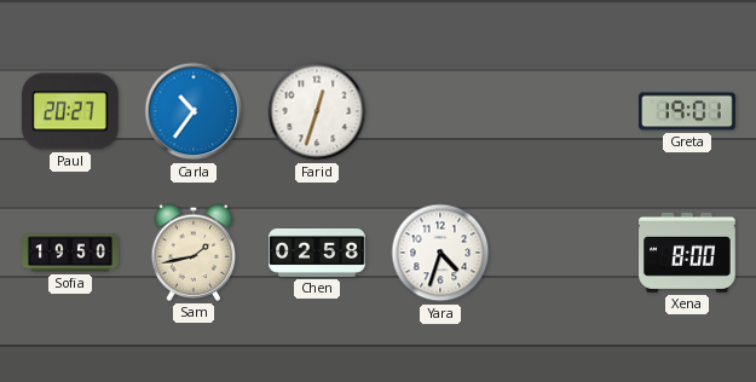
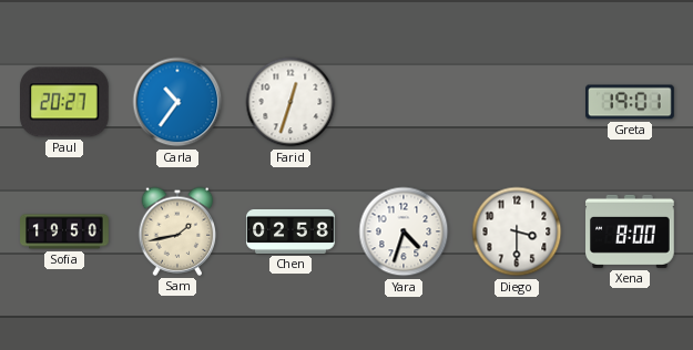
Diego: none -> 3:30
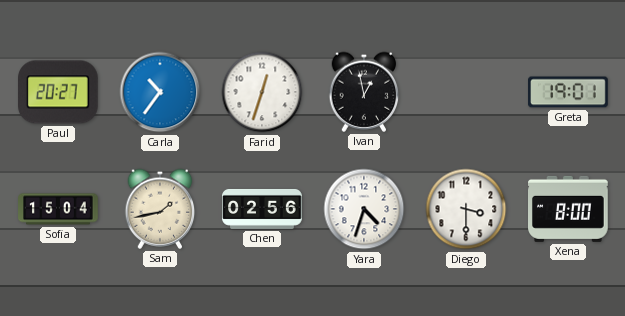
Ivan: none -> 12:58
Sofia: 19:50 -> 15:04
Chen: 02:58 -> 02:56
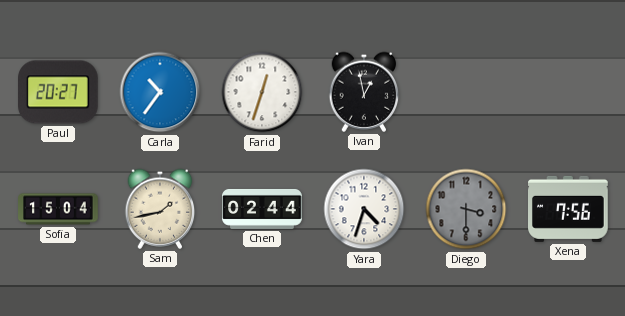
Greta: 19:01 -> none
Chen: 02:56 -> 02:44
Diego dial: white -> grey
Xena: 8:00 -> 7:56
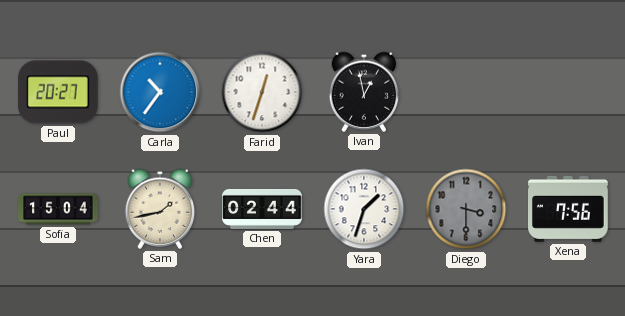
Yara: 4:33 -> 1:33
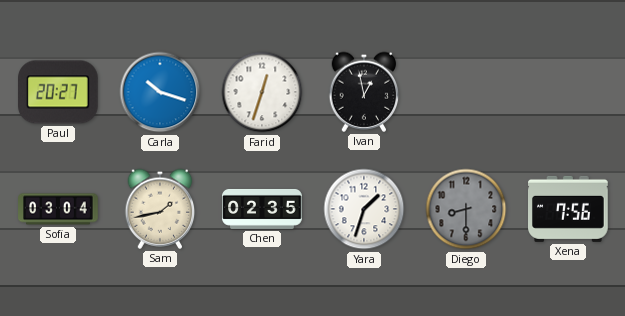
Carla: 10:36 -> 10:18
Sofia: 15:04 -> 03:04
Chen: 02:44 -> 02:35
Diego: 3:30 -> 8:30
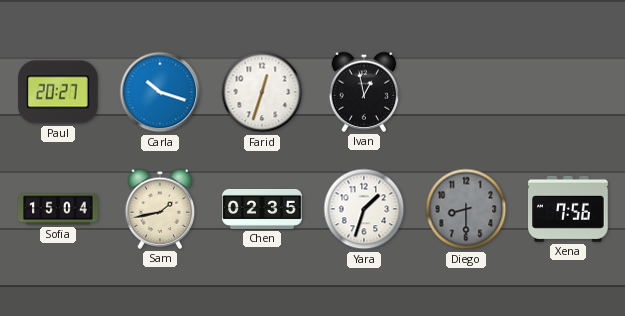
Sofia: 03:04 -> 15:04
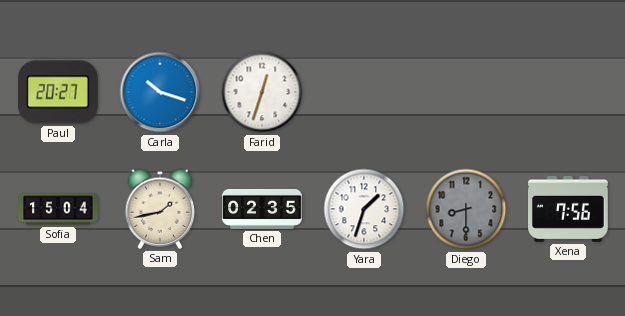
Ivan: 12:58 -> none
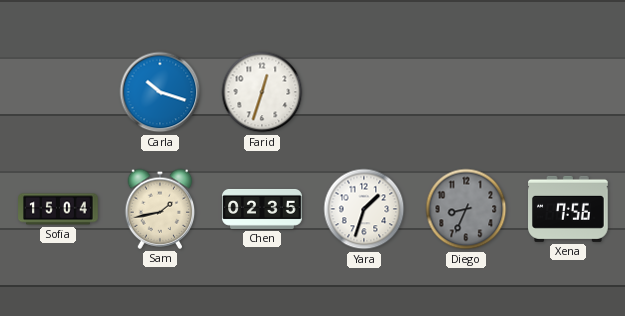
Paul: 20:27 -> none
Diego: 8:30 -> 8:34
